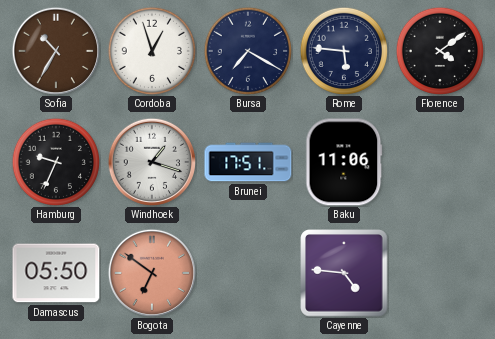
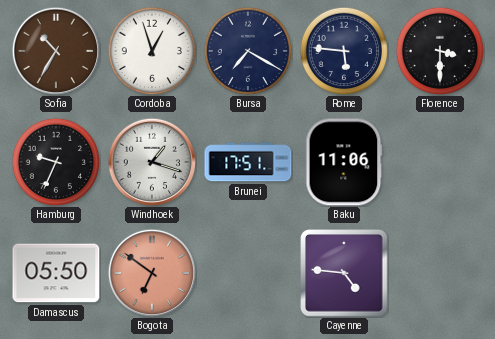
Florence: 4:09 -> 3:30
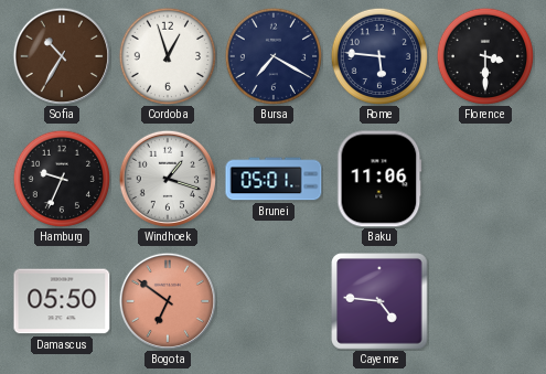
Brunei: 17:51 -> 05:01
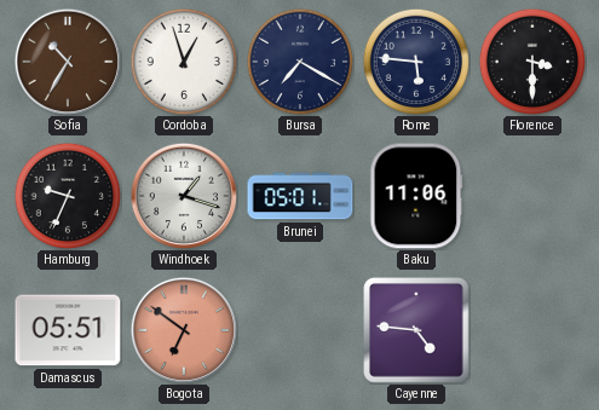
Damascus: 05:50 -> 05:51
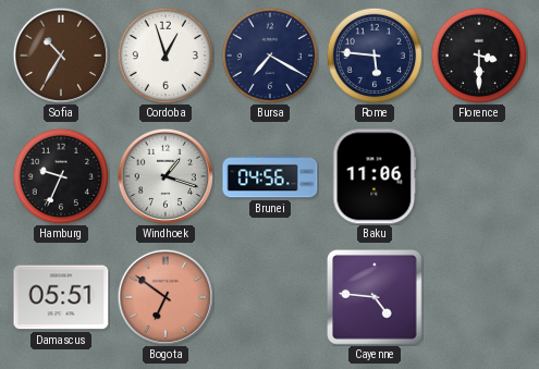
Brunei: 05:01 -> 04:56
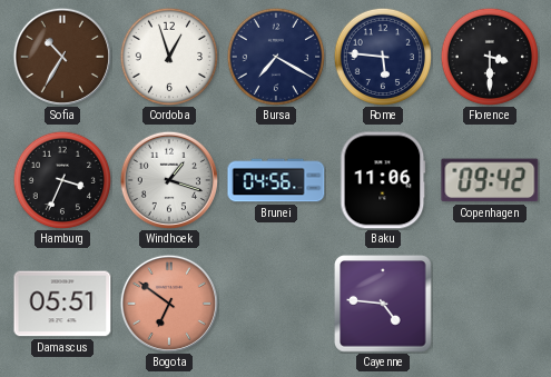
Hamburg: 9:34 -> 3:34
Copenhagen: none -> 09:42
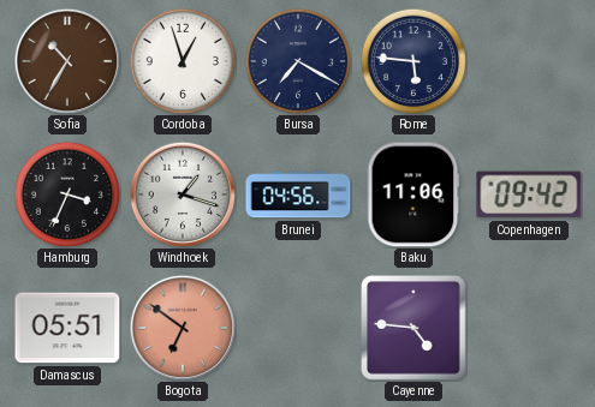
Florence: 3:30 -> none
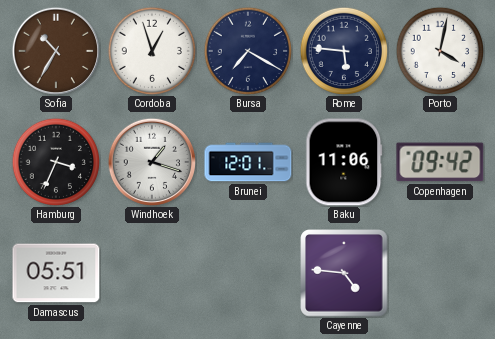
Porto: none -> 4:02
Brunei: 04:56 -> 12:01
Bogota: 6:51 -> none
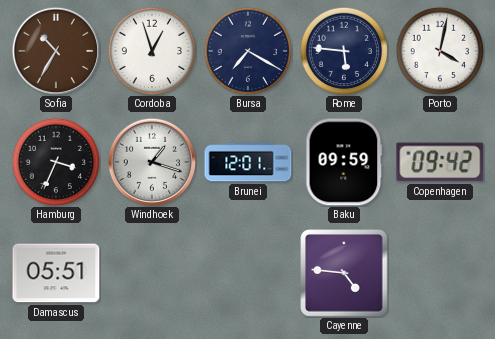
Baku: 11:06 -> 09:59
